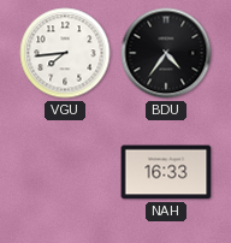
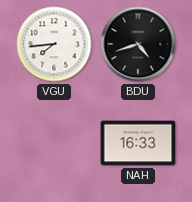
BDU: 4:36 -> 4:42
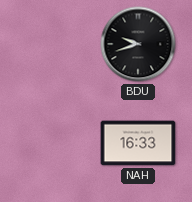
VGU: 7:44 -> none
BDU: 4:42 -> 9:42
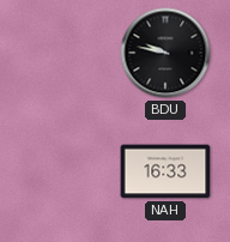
BDU: 9:42 -> 9:47
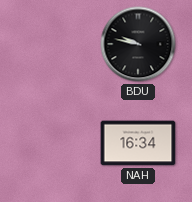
NAH: 16:33 -> 16:34
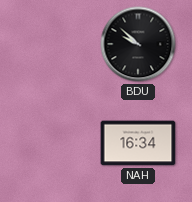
BDU: 9:47 -> 9:52
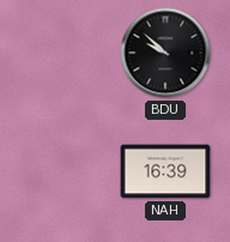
NAH: 16:34 -> 16:39
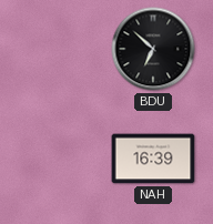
BDU: 9:52 -> 6:52
